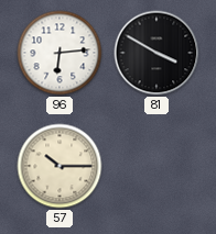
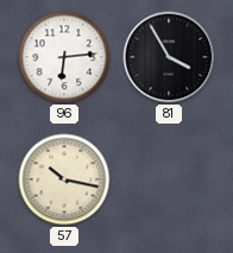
81: 3:50 -> 3:55
57: 10:15 -> 10:17
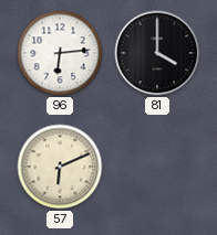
81: 3:55 -> 4:00
57: 10:17 -> 6:11
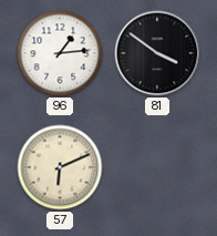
96: 6:14 -> 1:14
81: 4:00 -> 3:51
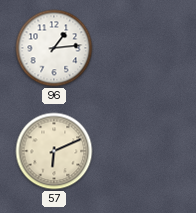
81: 3:51 -> none
